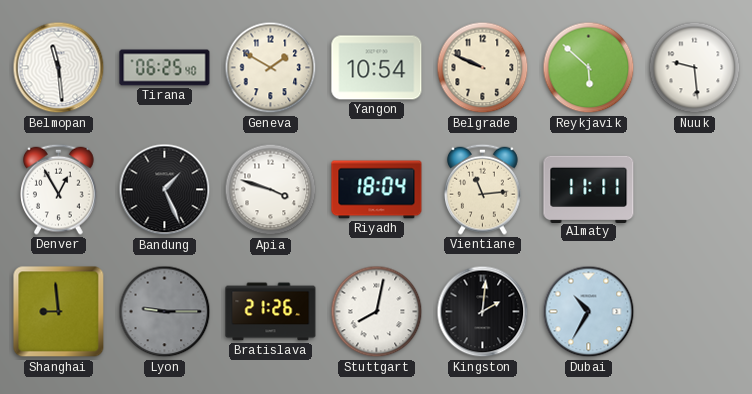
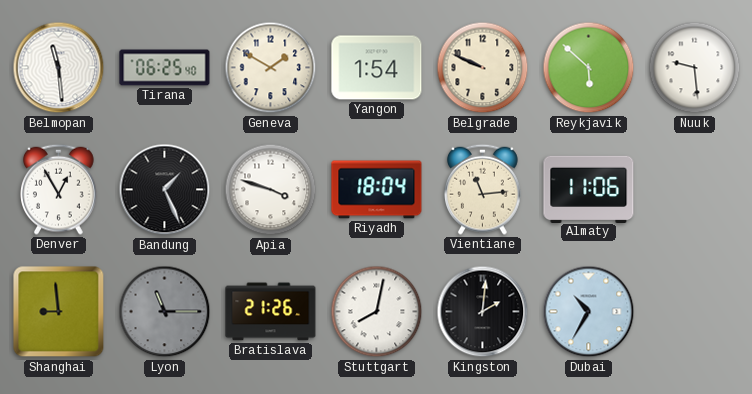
Yangon: 10:54 -> 1:54
Almaty: 11:11 -> 11:06
Lyon: 9:15 -> 11:15
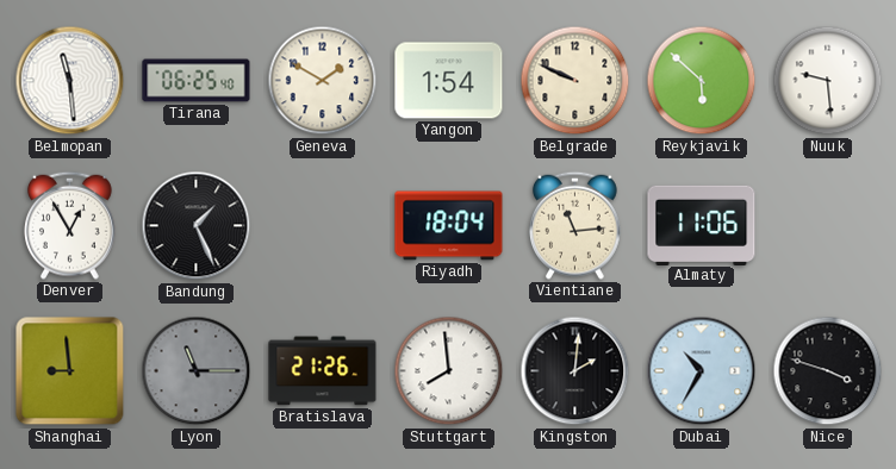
Apia: 3:48 -> none
Stuttgart: 8:02 -> 7:59
Nice: none -> 3:48
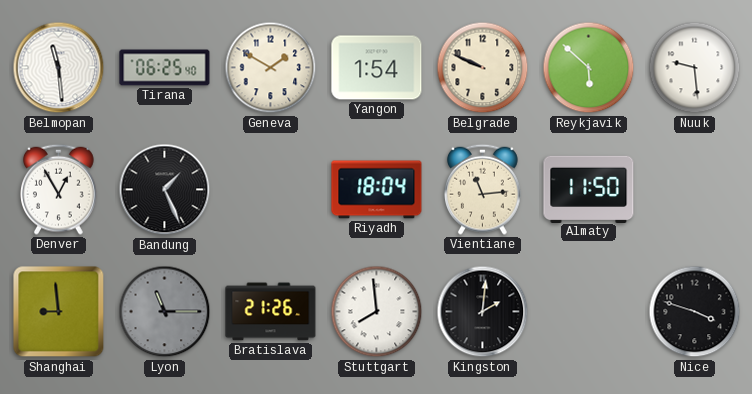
Almaty: 11:06 -> 11:50
Dubai: 10:35 -> none
